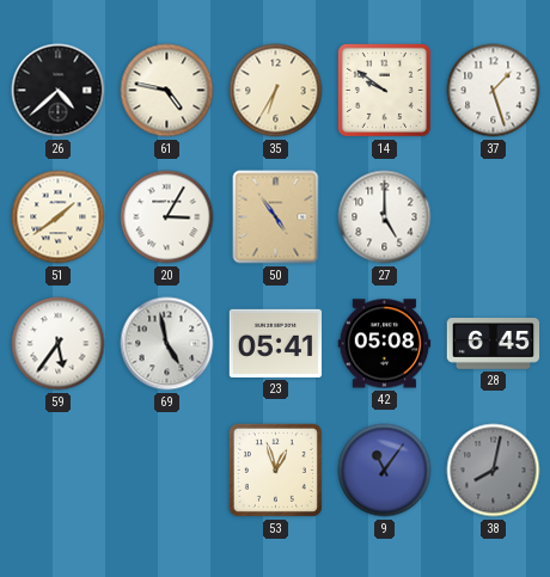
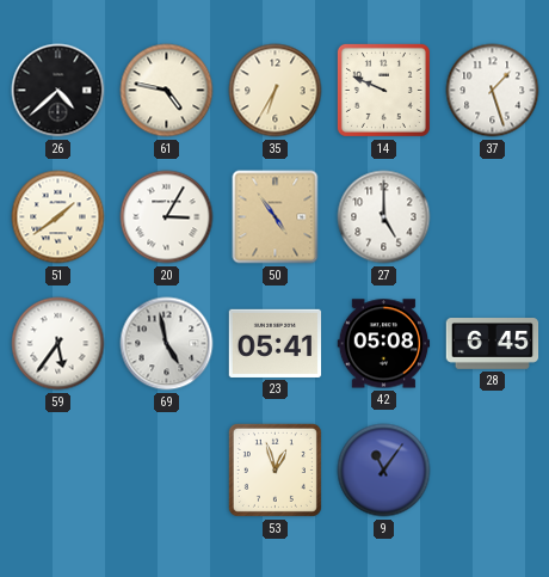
14: 9:51 -> 9:49
38: 8:02 -> none
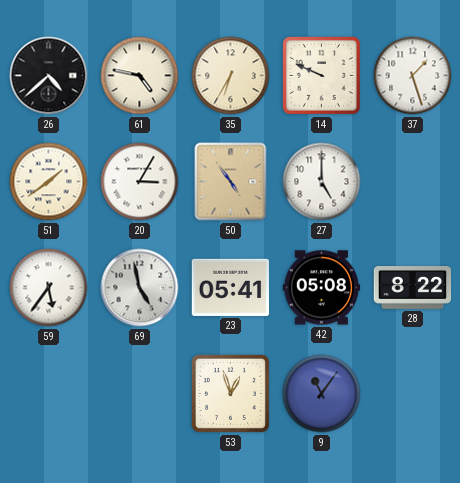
28: 6:45 -> 8:22
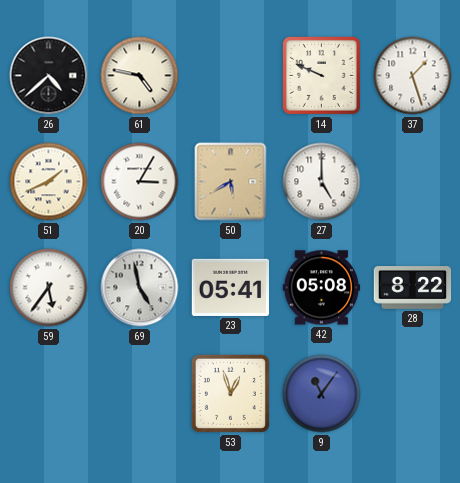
35: 6:35 -> none
51: 1:39 -> 1:41
50: 4:54 -> 5:40
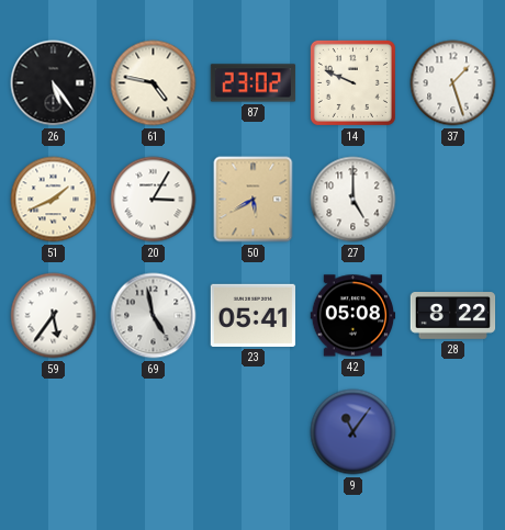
26: 4:38 -> 5:24
87: none -> 23:02
53: 12:57 -> none
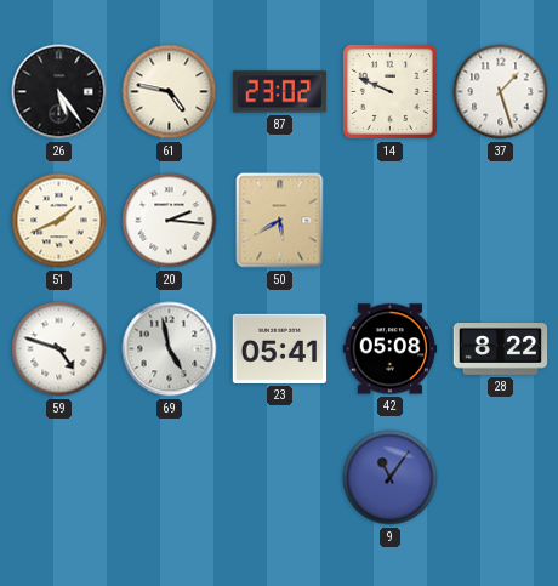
20: 3:05 -> 2:16
27: 5:00 -> none
59: 5:36 -> 4:48
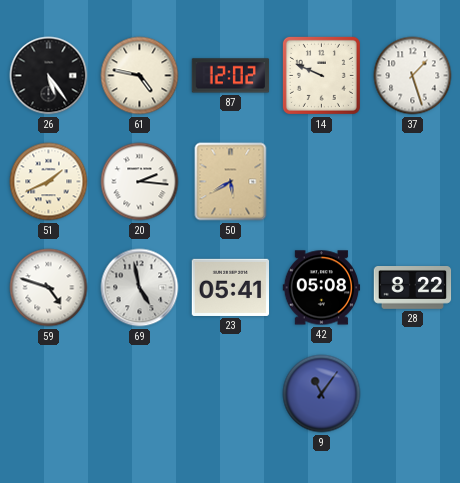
87: 23:02 -> 12:02
